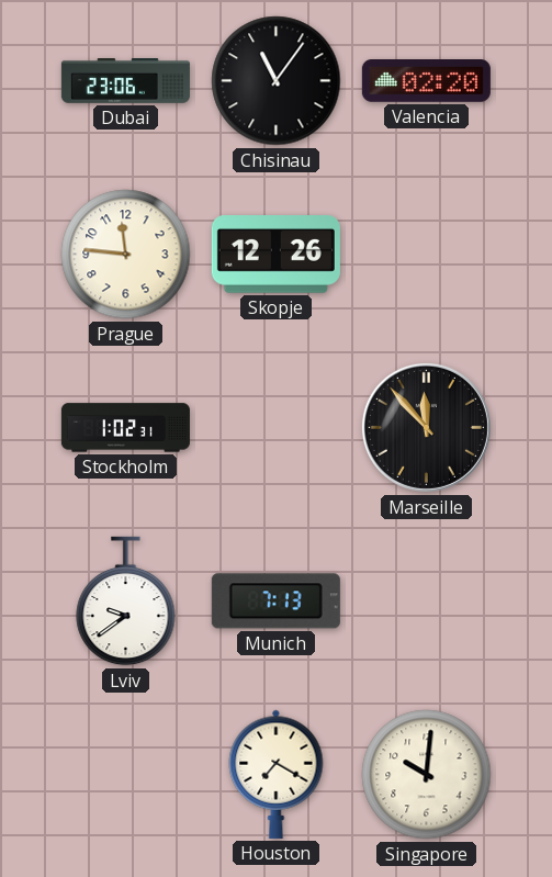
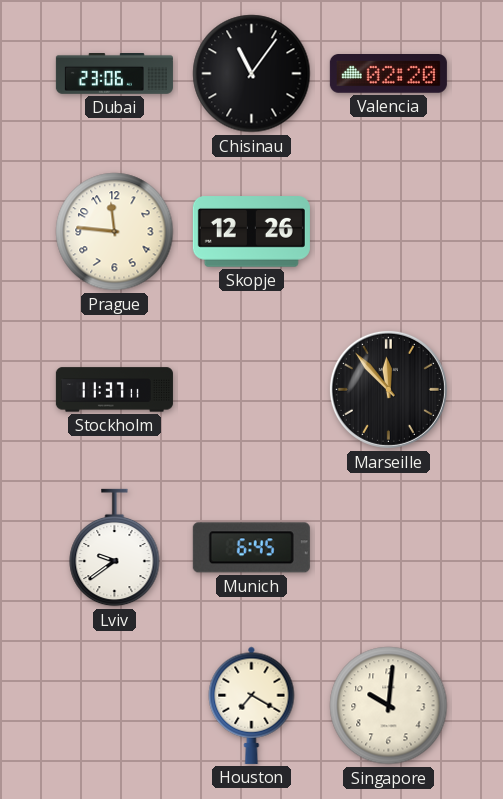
Stockholm: 1:02 -> 11:37
Munich: 7:13 -> 6:45
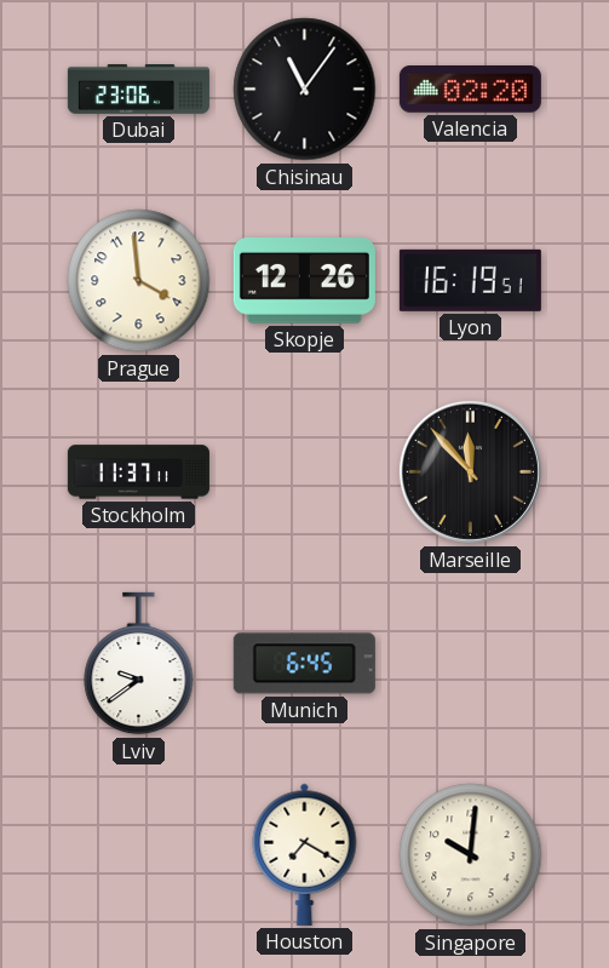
Prague: 11:46 -> 3:59
Lyon: none -> 16:19
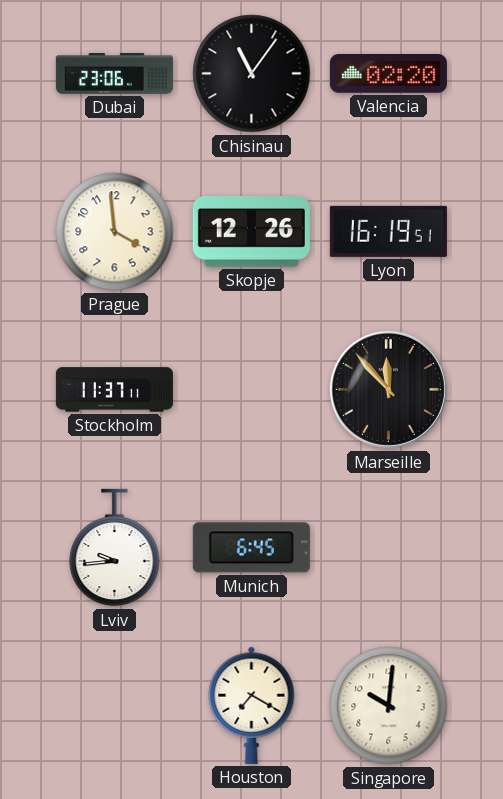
Lviv: 9:39 -> 9:44
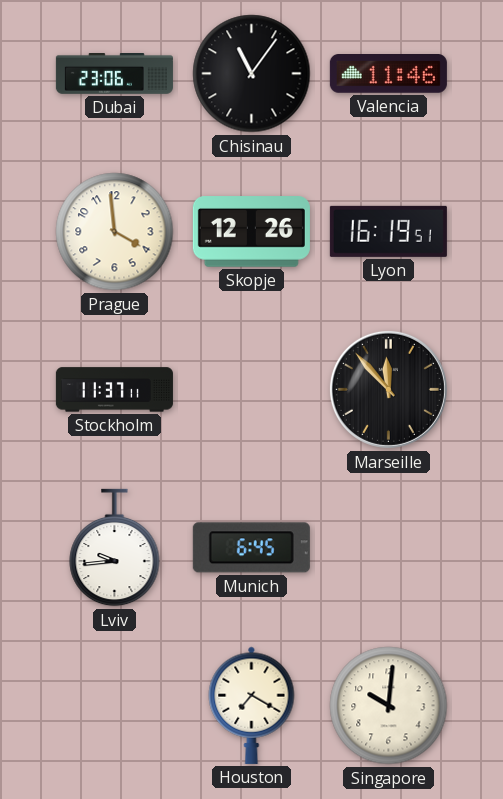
Valencia: 02:20 -> 11:46
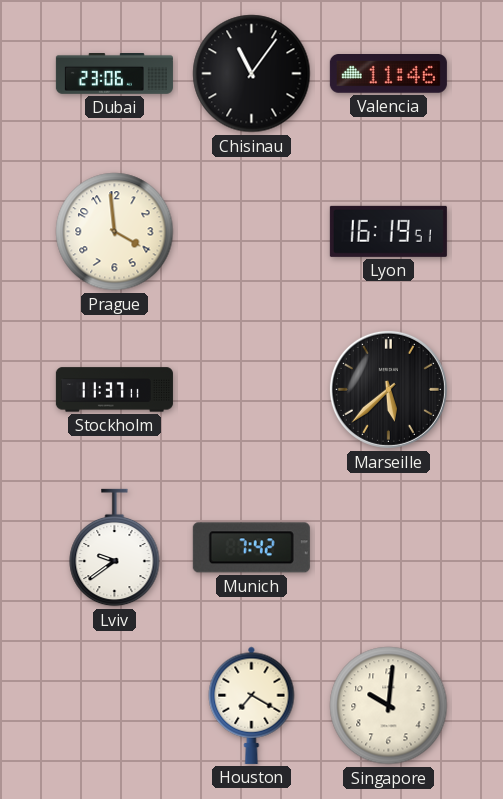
Skopje: 12:26 -> none
Marseille: 11:53 -> 5:38
Lviv: 9:44 -> 9:39
Munich: 6:45 -> 7:42
